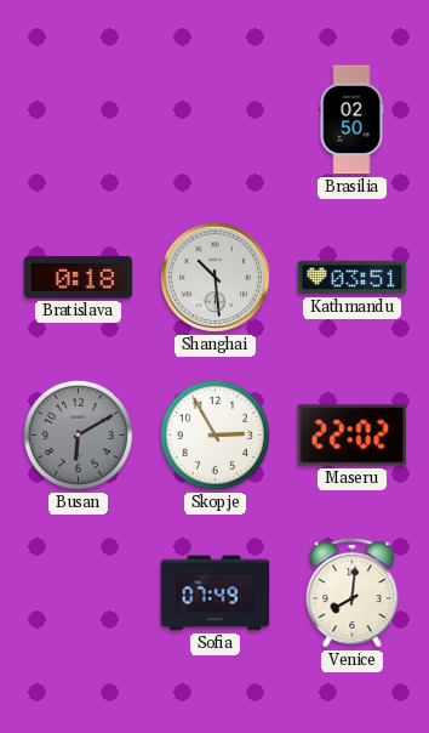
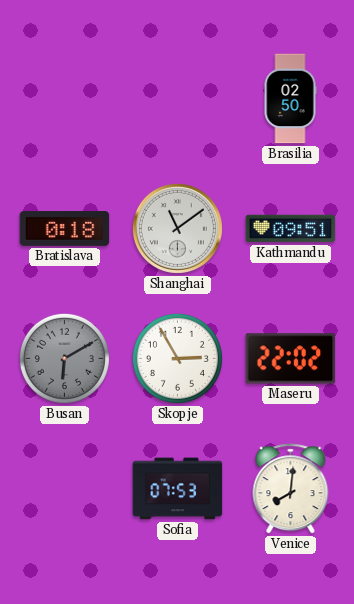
Shanghai: 10:29 -> 11:09
Kathmandu: 03:51 -> 09:51
Sofia: 07:49 -> 07:53
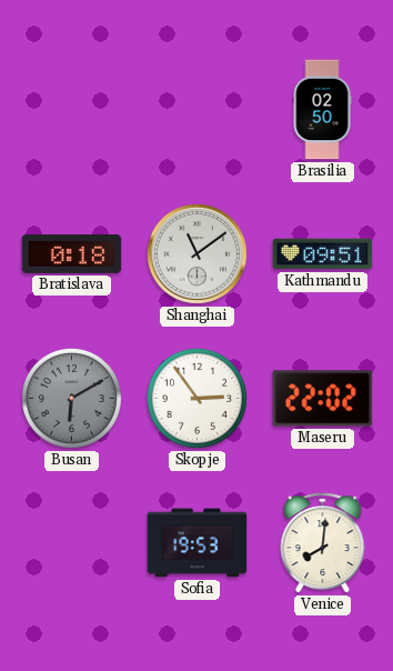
Skopje: 2:55 -> 2:54
Sofia: 07:53 -> 19:53
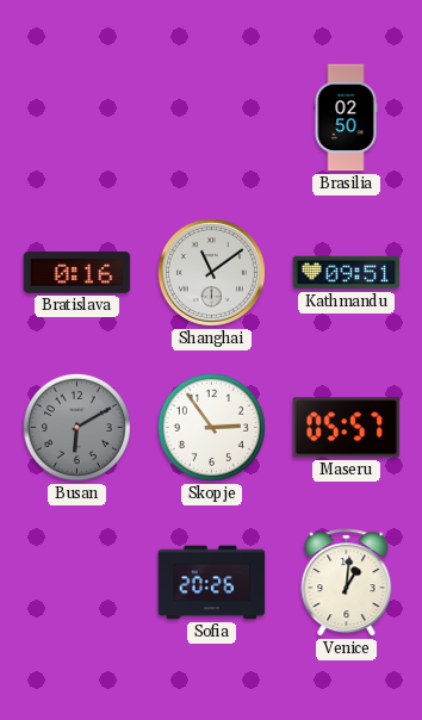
Bratislava: 0:18 -> 0:16
Maseru: 22:02 -> 05:57
Sofia: 19:53 -> 20:26
Venice: 8:01 -> 1:01
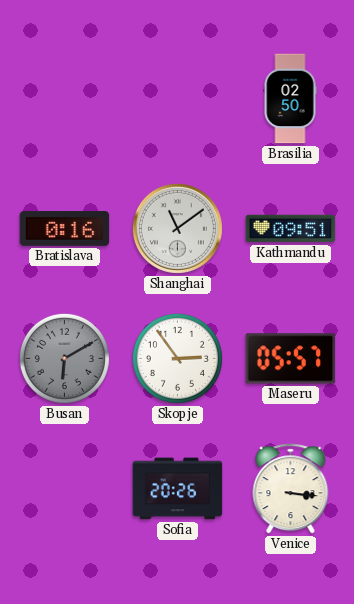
Venice: 1:01 -> 3:16
